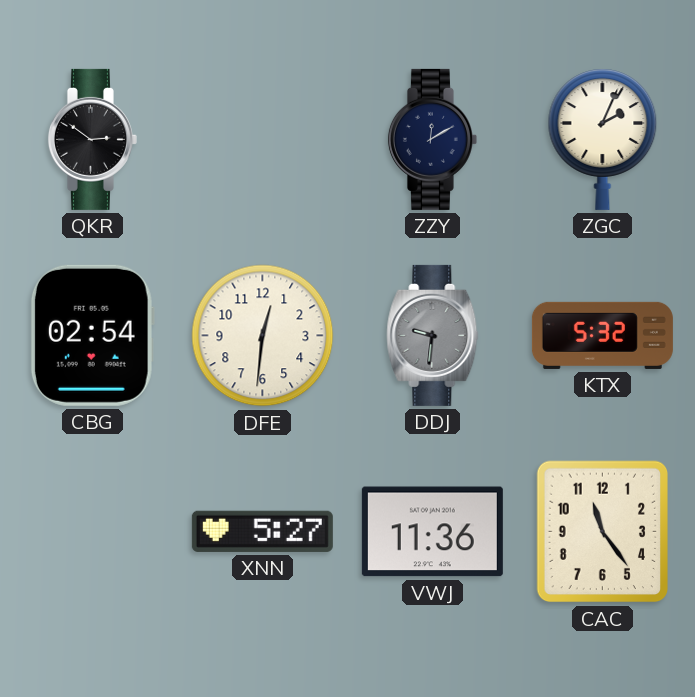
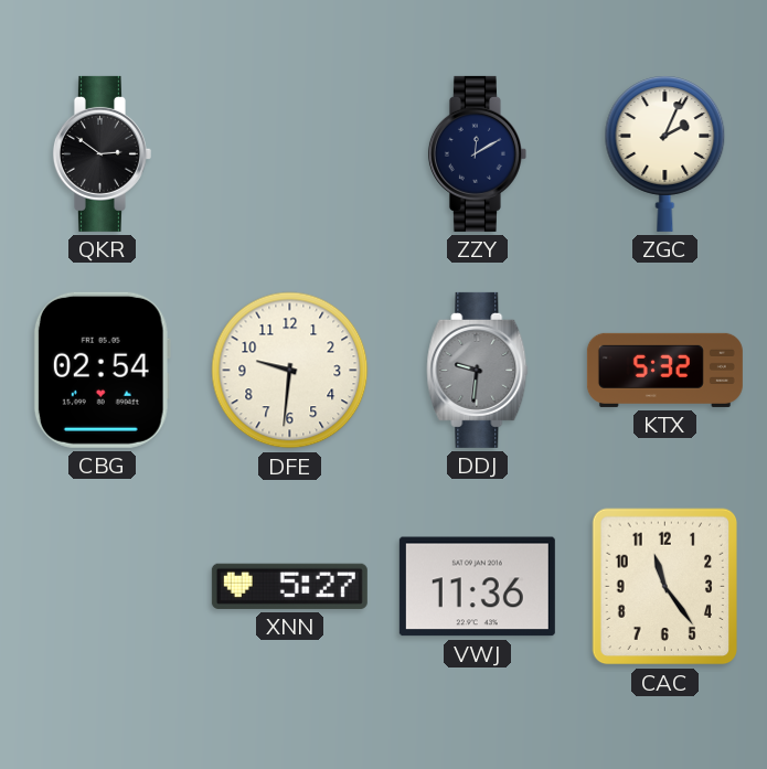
DFE: 12:31 -> 9:31
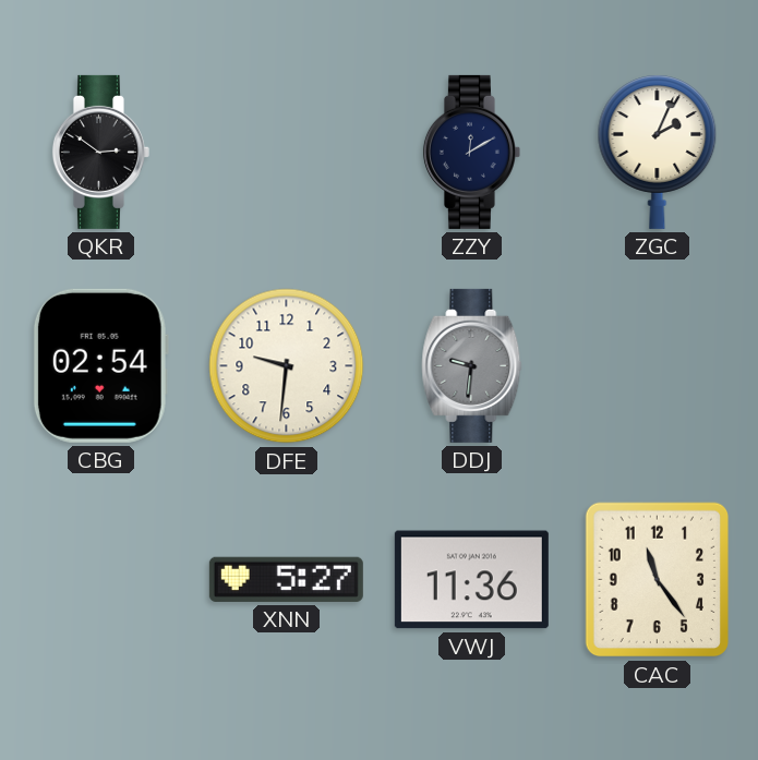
KTX: 5:32 -> none
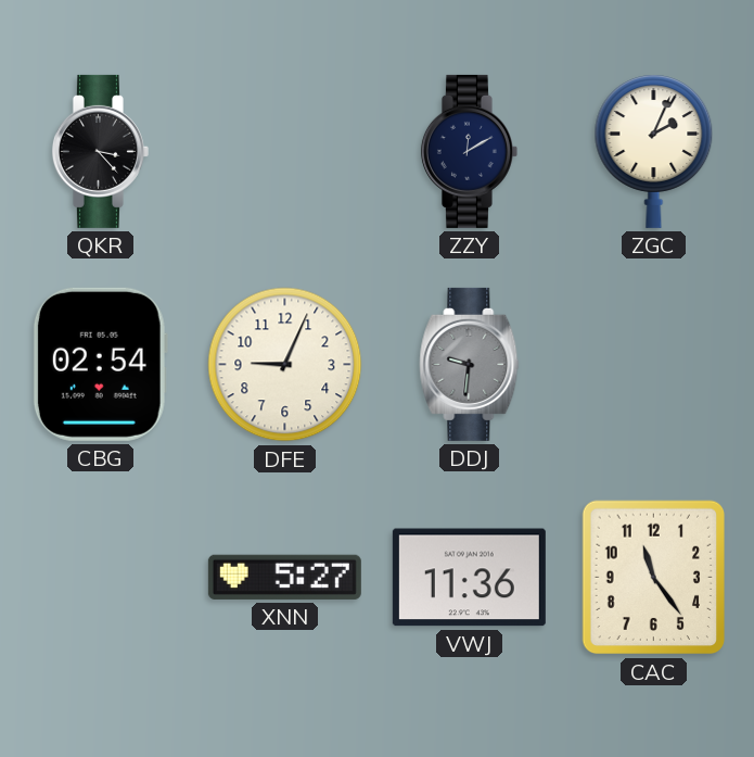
QKR: 2:51 -> 3:23
DFE: 9:31 -> 9:04
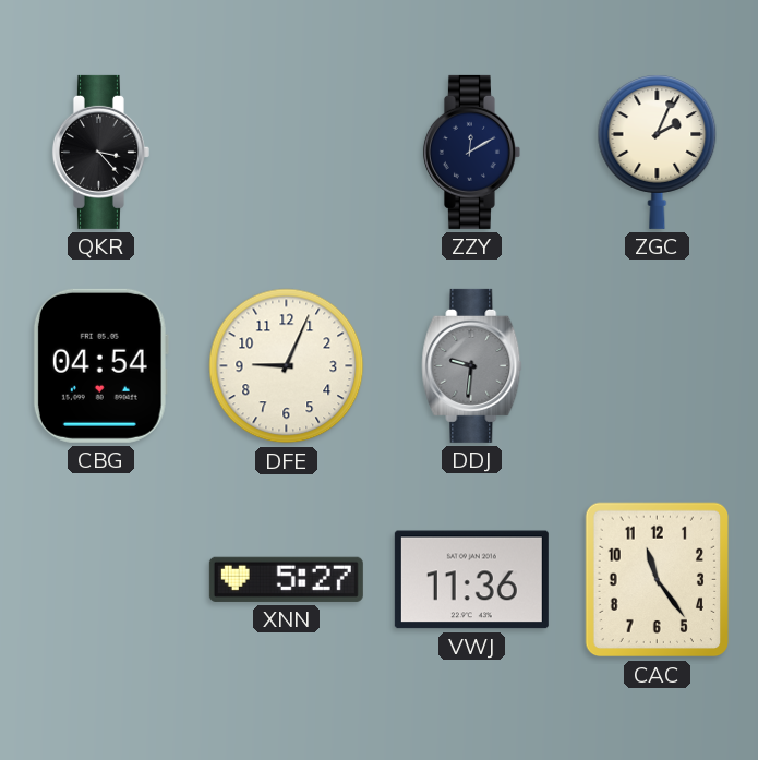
CBG: 02:54 -> 04:54
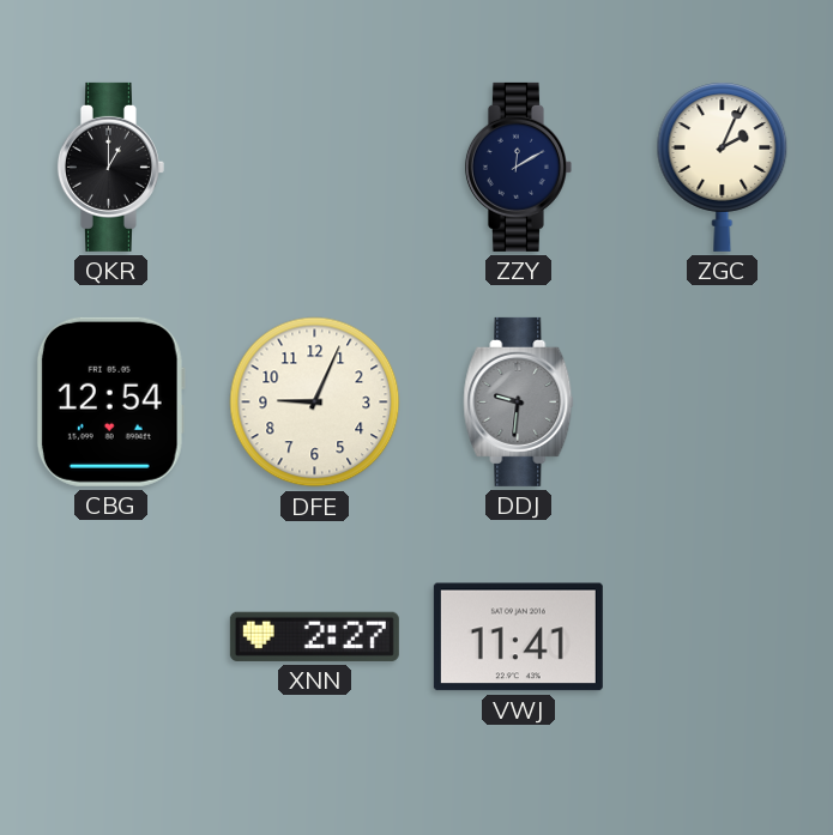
QKR: 3:23 -> 1:00
CBG: 04:54 -> 12:54
XNN: 5:27 -> 2:27
VWJ: 11:36 -> 11:41
CAC: 11:24 -> none
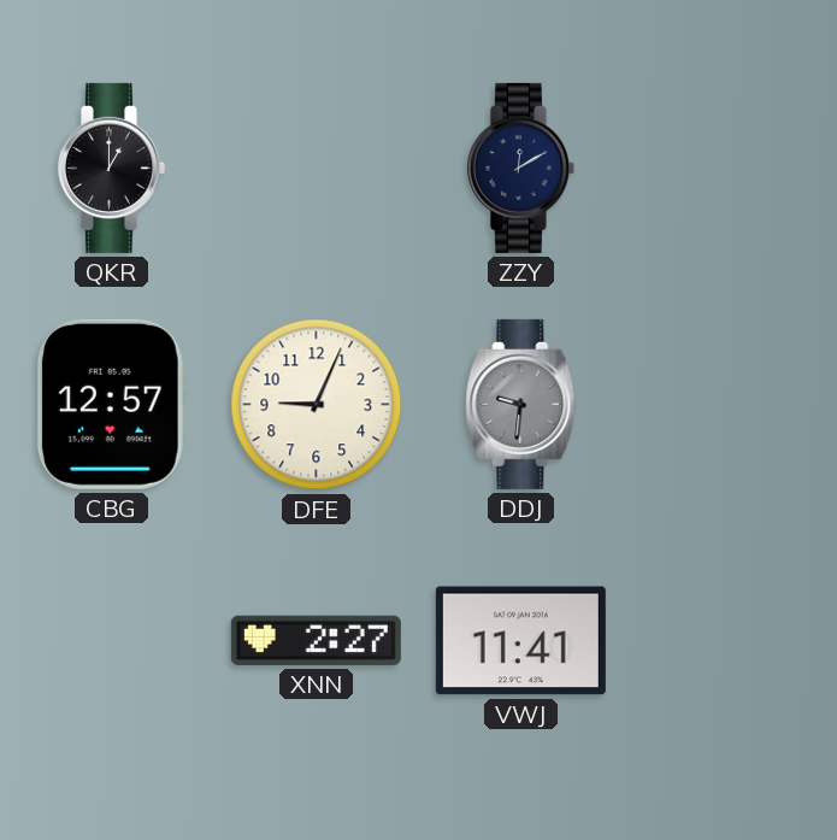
ZGC: 2:04 -> none
CBG: 12:54 -> 12:57
